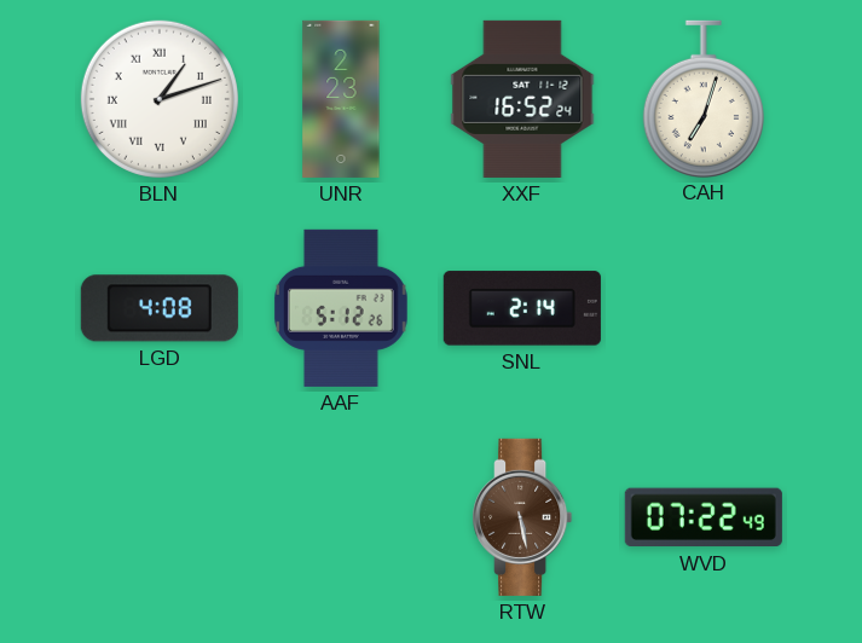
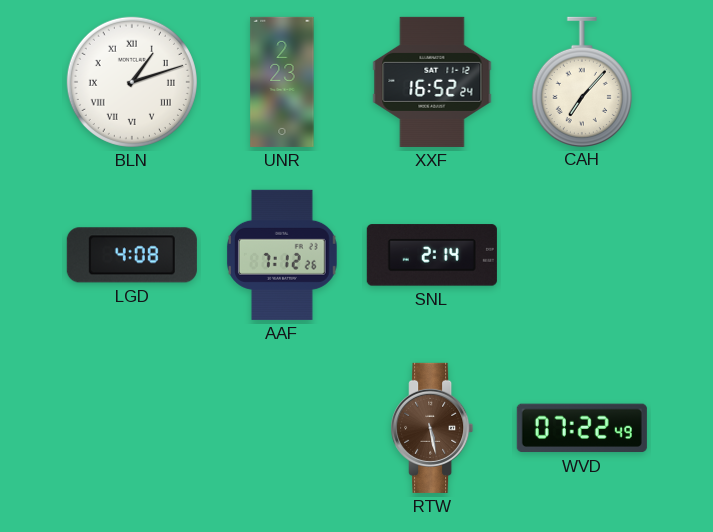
CAH: 7:03 -> 7:07
AAF: 5:12 -> 7:12
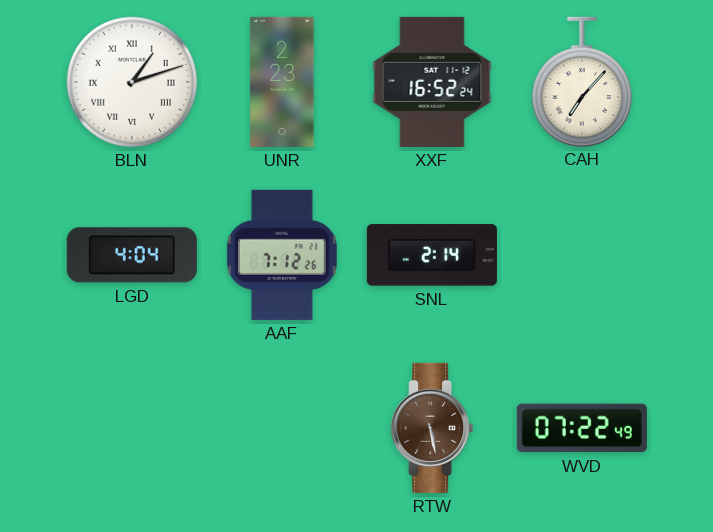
LGD: 4:08 -> 4:04
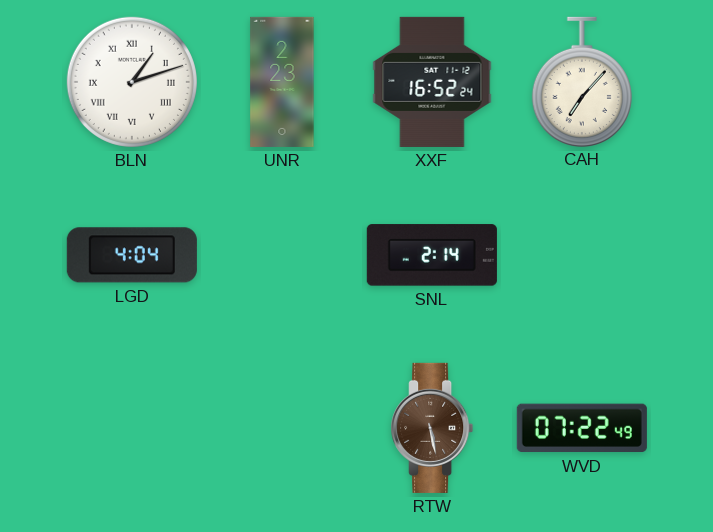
AAF: 7:12 -> none
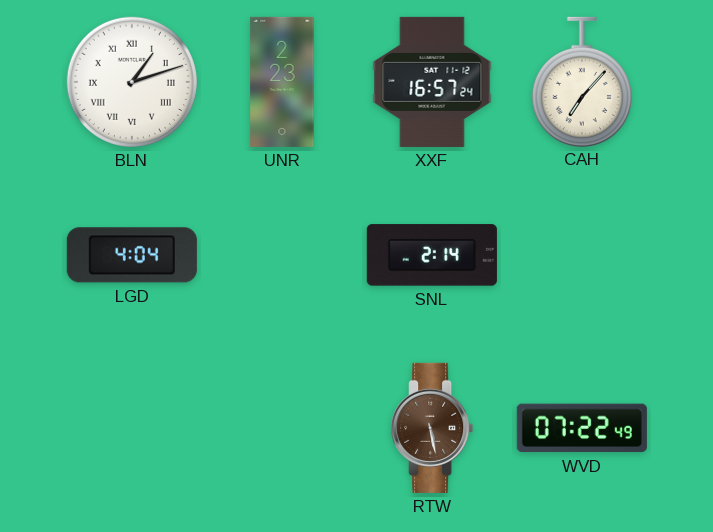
XXF: 16:52 -> 16:57
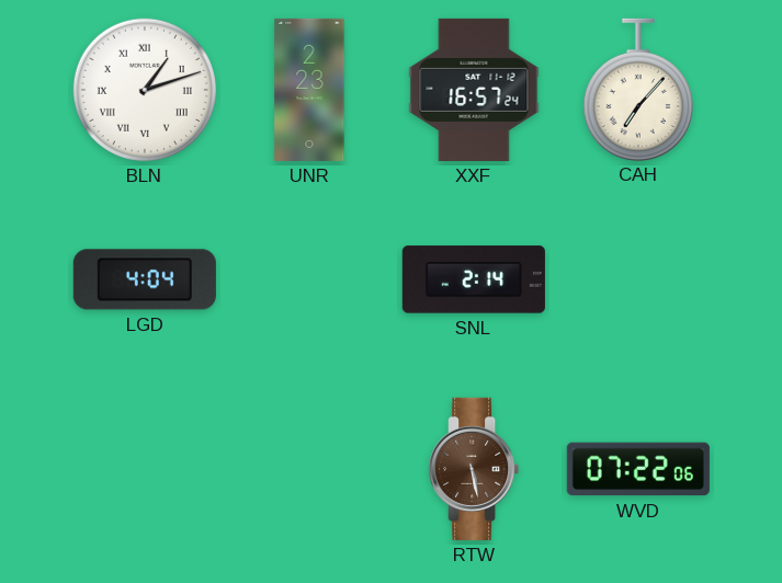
WVD: 07:22:49 -> 07:22:06
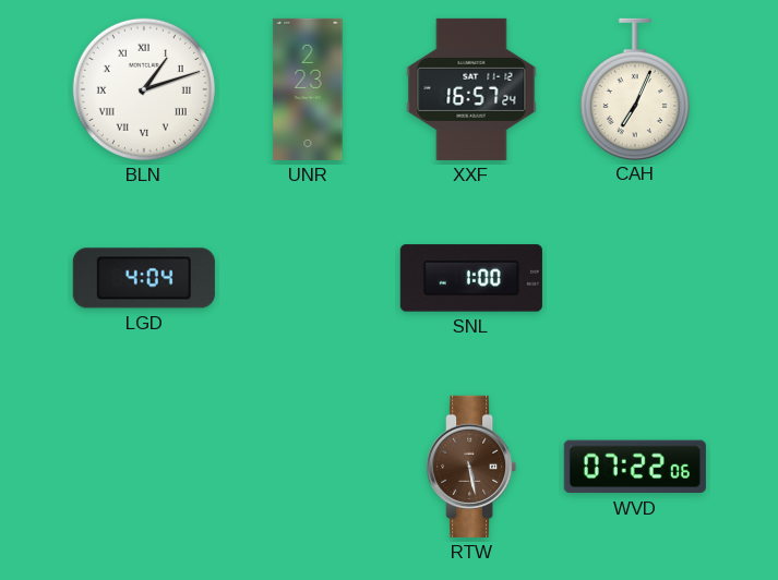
CAH: 7:07 -> 7:04
SNL: 2:14 -> 1:00
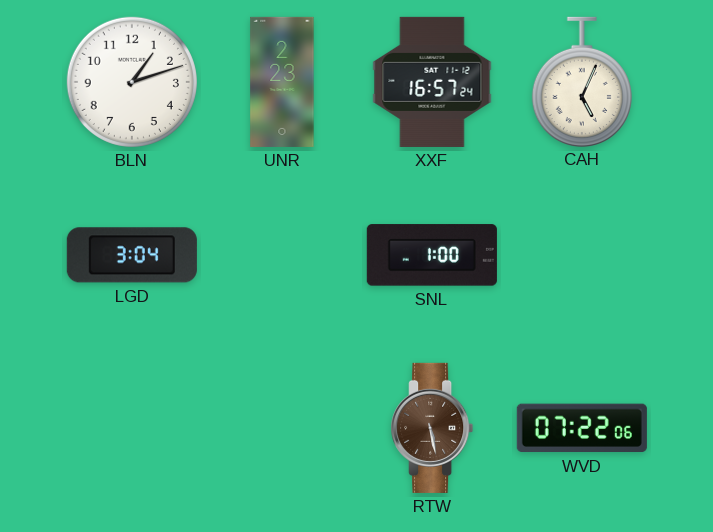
BLN numerals: Roman -> Arabic
CAH: 7:04 -> 5:04
LGD: 4:04 -> 3:04
